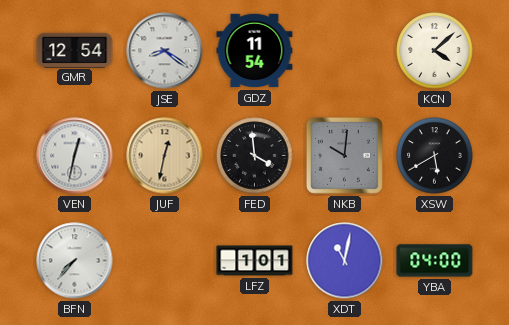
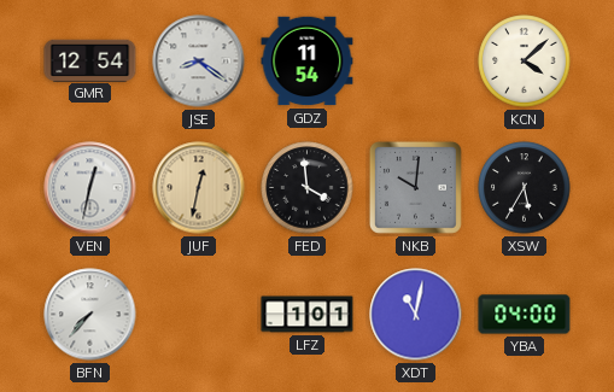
XSW: 5:40 -> 5:35
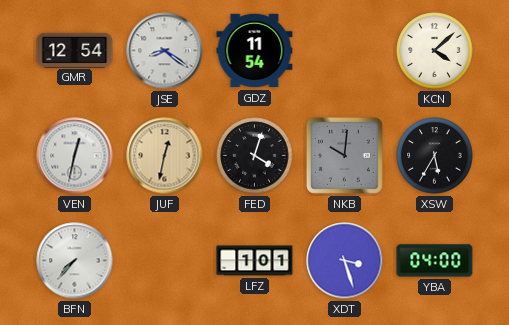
FED: 3:59 -> 4:03
XDT: 11:02 -> 3:27
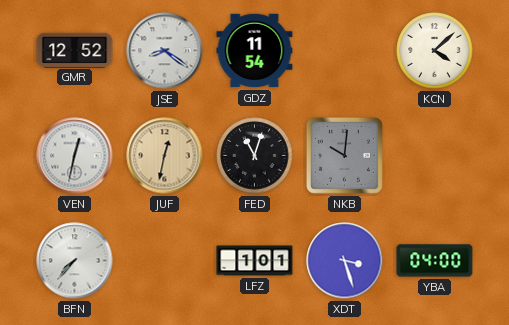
GMR: 12:54 -> 12:52
FED: 4:03 -> 11:03
XSW: 5:35 -> none
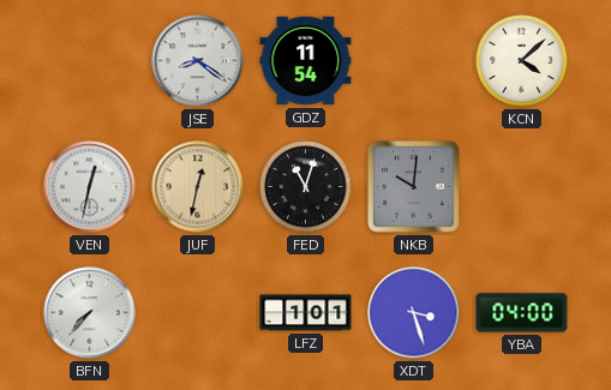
GMR: 12:52 -> none
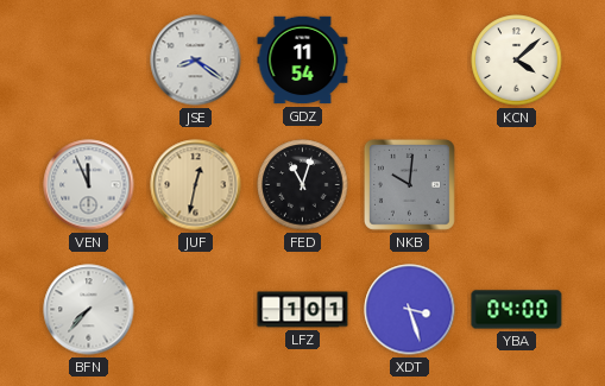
VEN: 12:32 -> 11:56
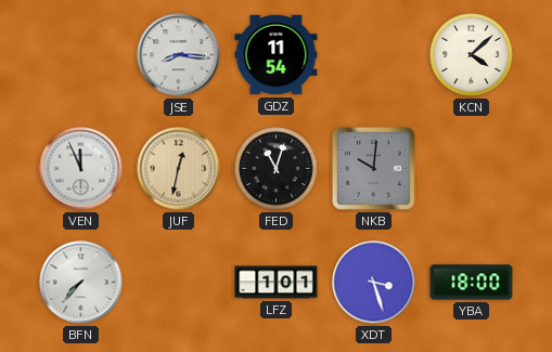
JSE: 8:21 -> 8:16
YBA: 04:00 -> 18:00
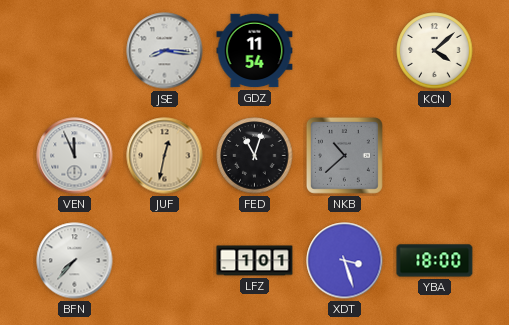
NKB: 10:01 -> 10:38
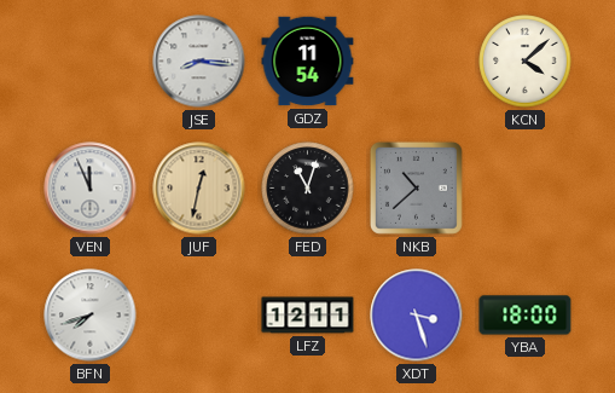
BFN: 7:37 -> 7:42
LFZ: 1:01 -> 12:11
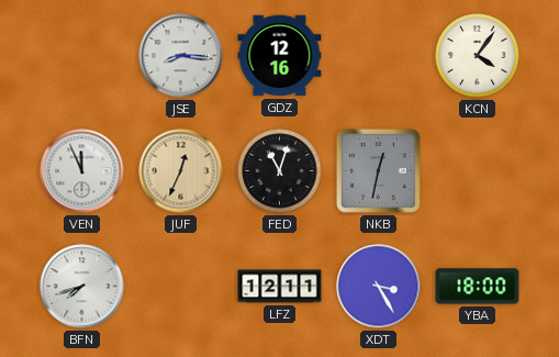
GDZ: 11:54 -> 12:16
KCN: 4:08 -> 4:06
JUF: 12:32 -> 12:34
NKB: 10:38 -> 12:32
XDT: 3:27 -> 3:25
